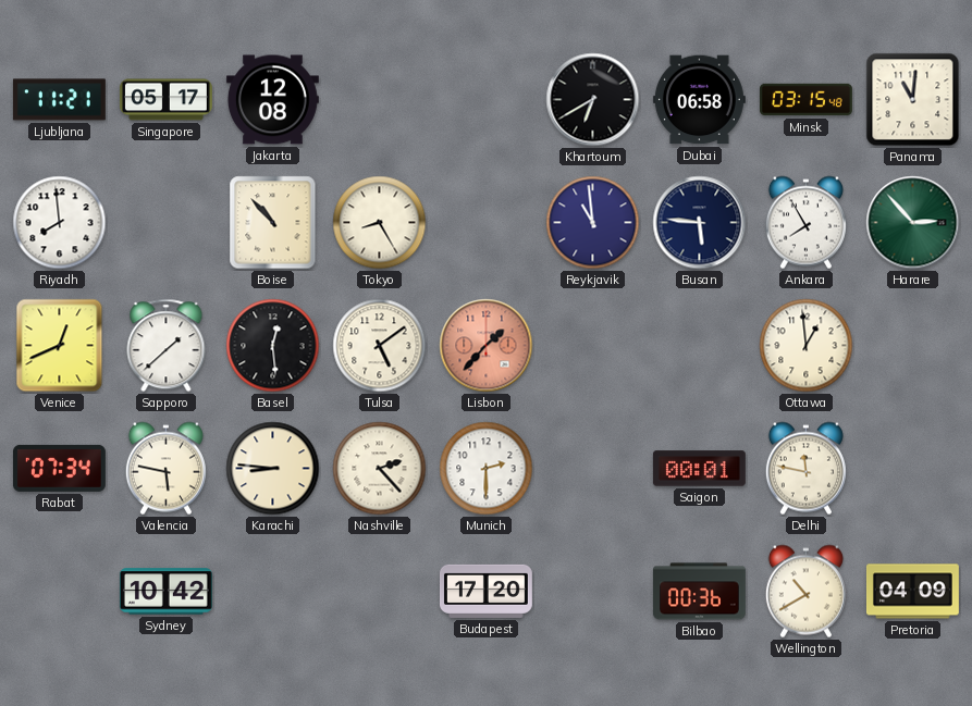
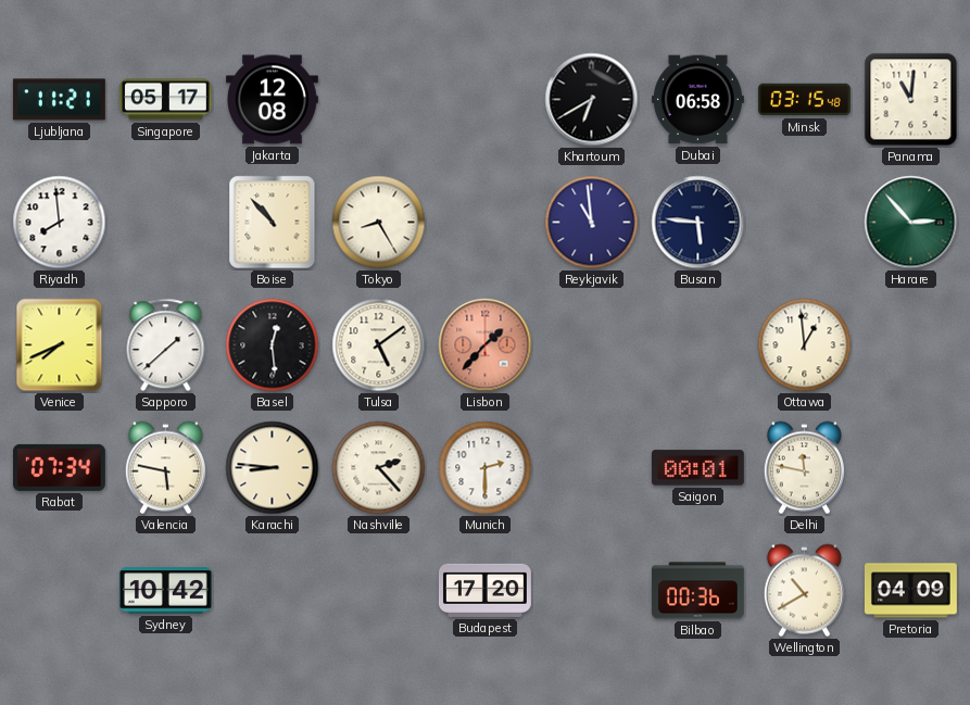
Ankara: 7:55 -> none
Venice: 12:41 -> 7:41
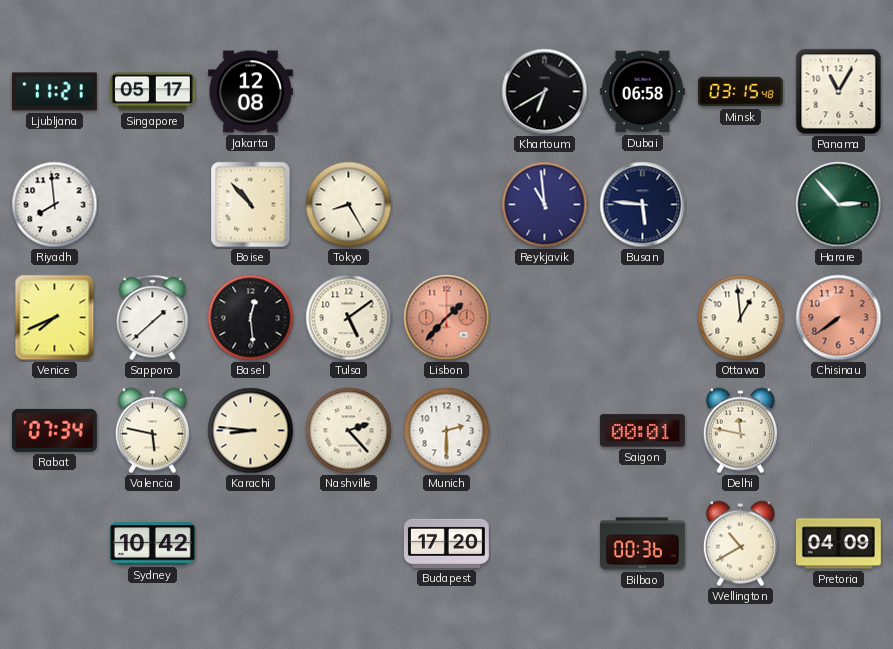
Panama: 11:01 -> 11:05
Chisinau: none -> 7:39
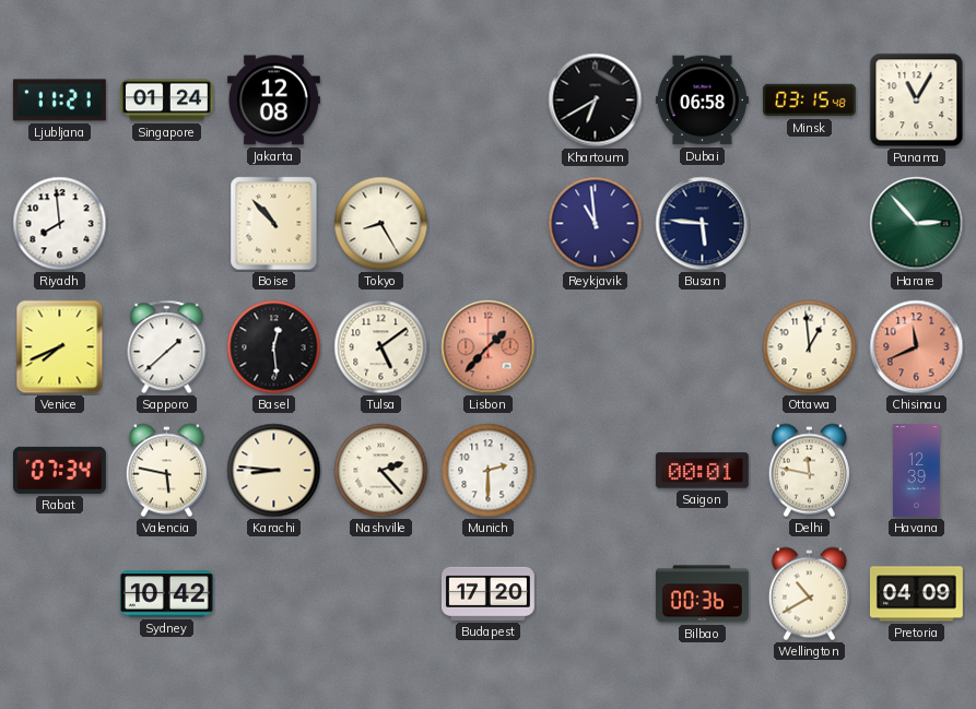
Singapore: 05:17 -> 01:24
Chisinau: 7:39 -> 11:41
Havana: none -> 12:39
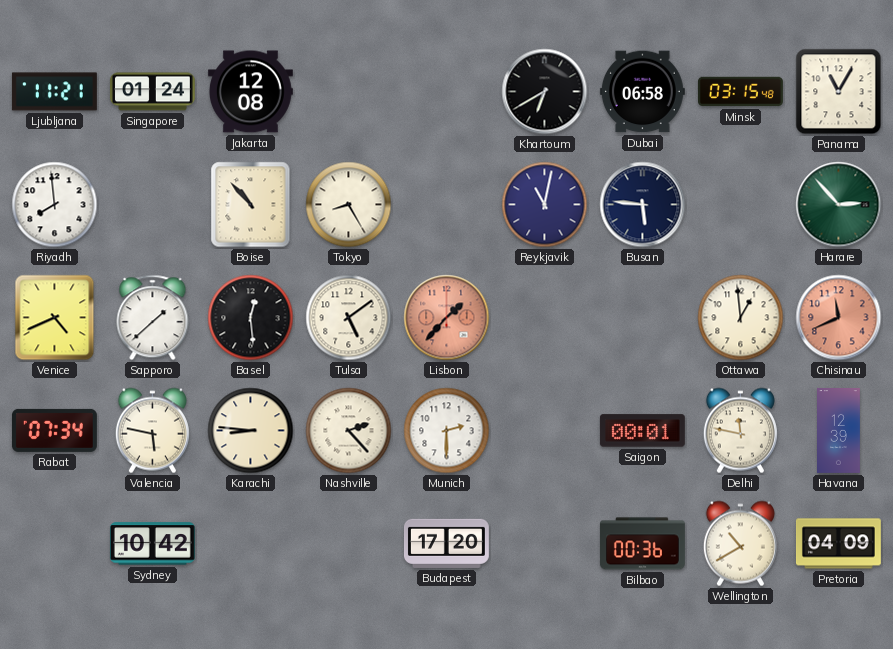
Reykjavik: 10:59 -> 11:02
Venice: 7:41 -> 4:41
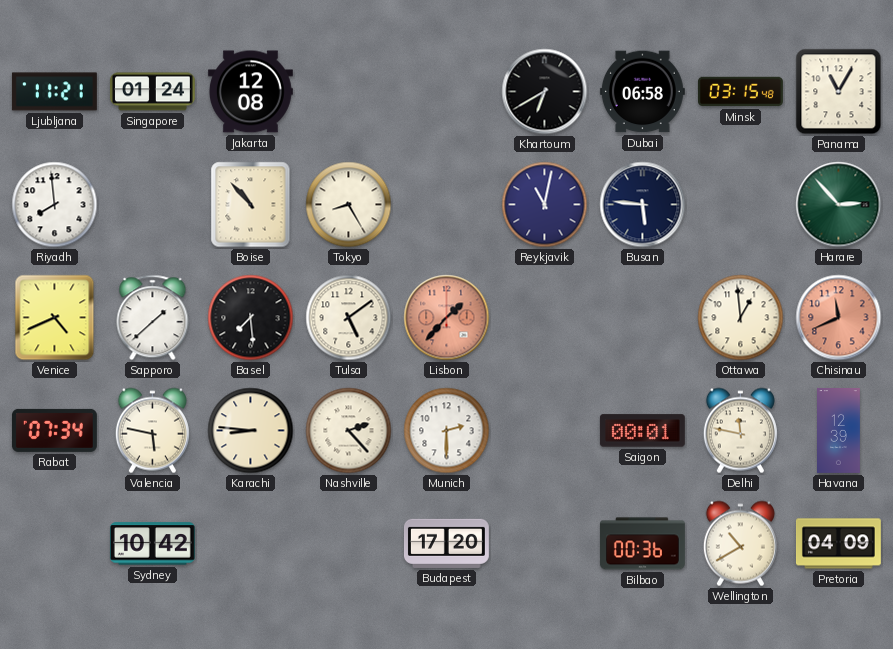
Basel: 12:29 -> 7:29
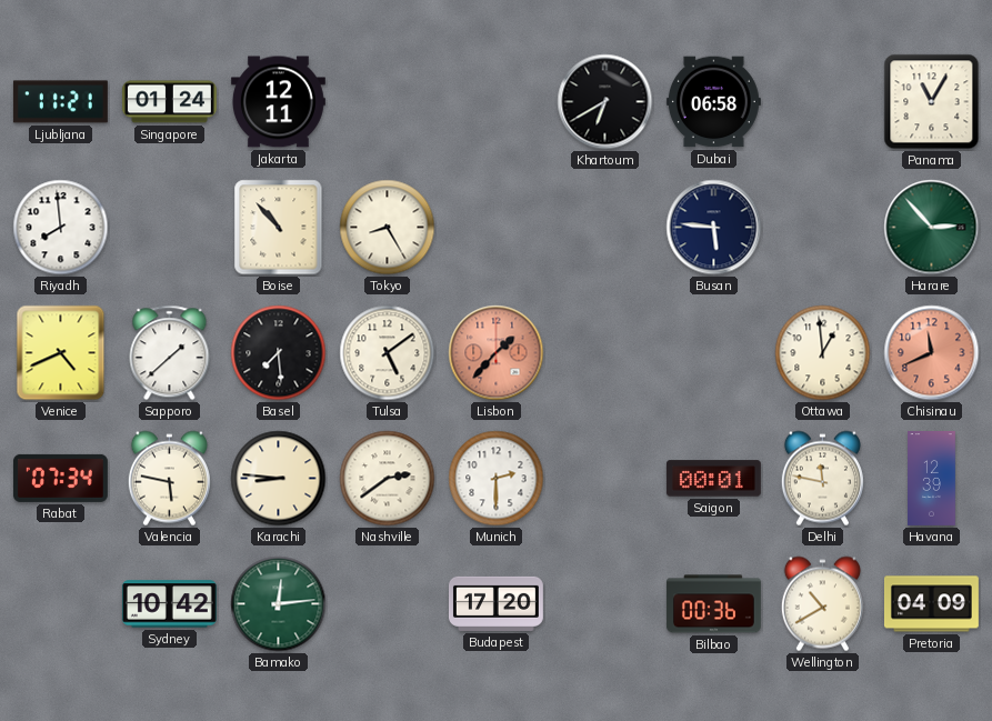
Jakarta: 12:08 -> 12:11
Minsk: 03:15 -> none
Reykjavik: 11:02 -> none
Nashville: 2:23 -> 2:39
Bamako: none -> 12:14
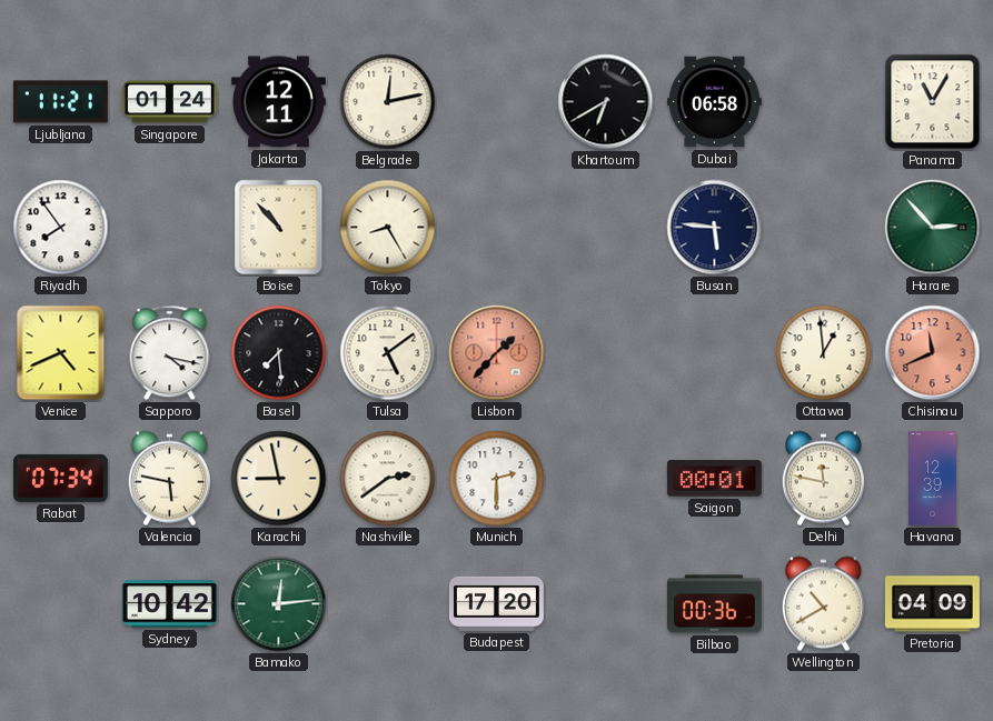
Belgrade: none -> 12:13
Riyadh: 7:59 -> 7:54
Sapporo: 1:38 -> 4:17
Karachi: 8:46 -> 8:58
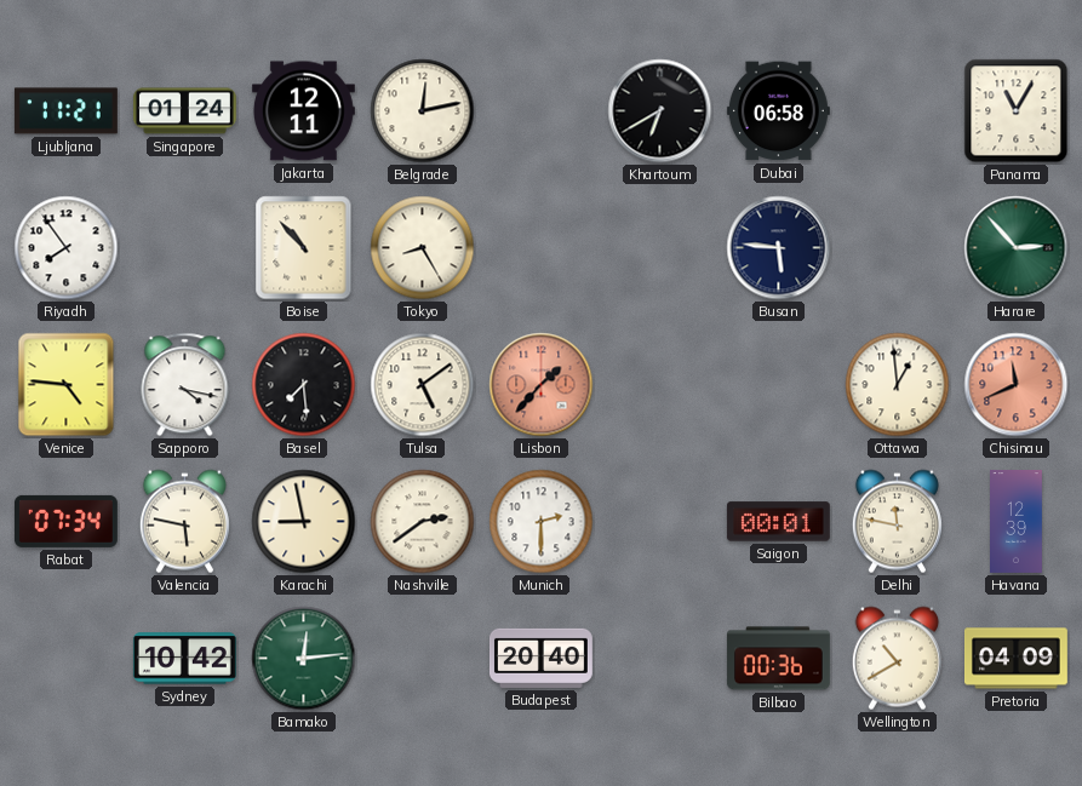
Venice: 4:41 -> 4:46
Budapest: 17:20 -> 20:40
